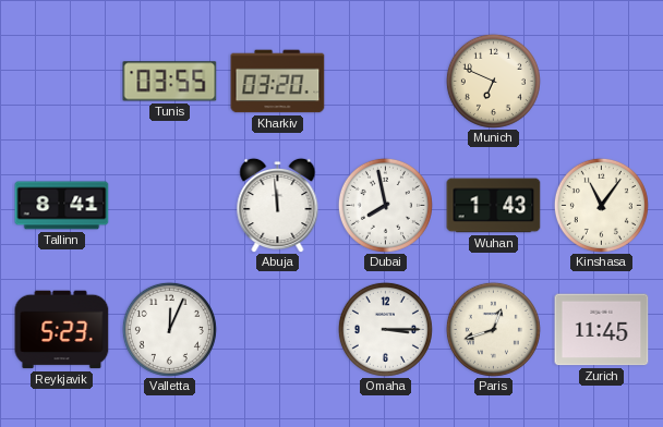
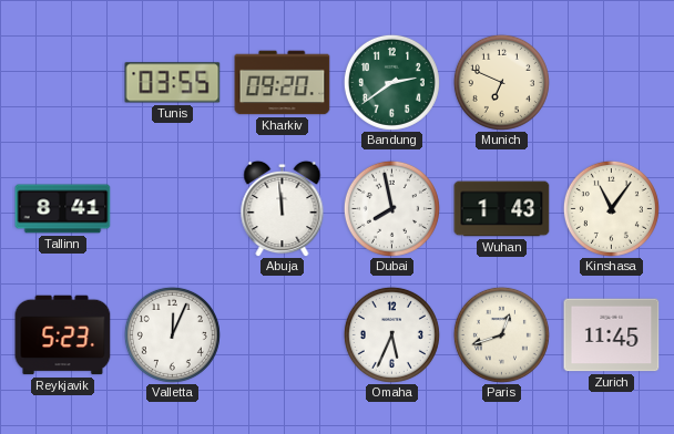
Kharkiv: 03:20 -> 09:20
Bandung: none -> 2:39
Omaha: 3:15 -> 5:34
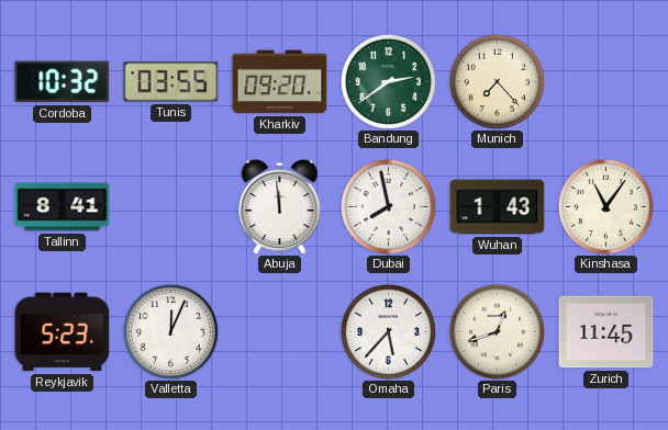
Cordoba: none -> 10:32
Munich: 6:49 -> 7:23
Omaha: 5:34 -> 5:37
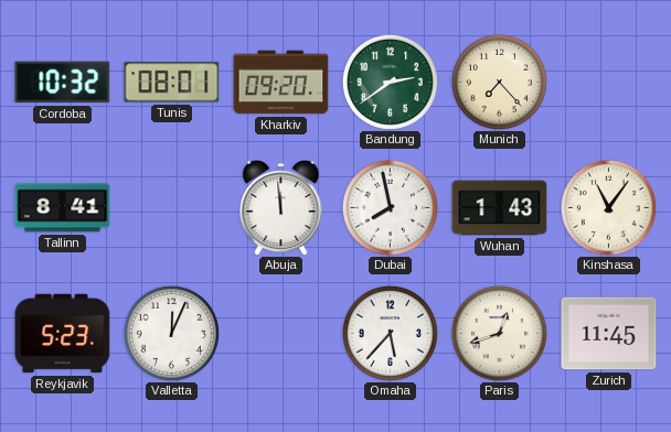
Tunis: 03:55 -> 08:01
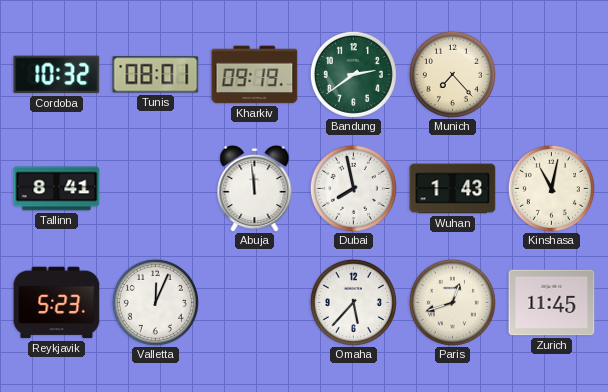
Kharkiv: 09:20 -> 09:19
Kinshasa: 11:06 -> 11:02
